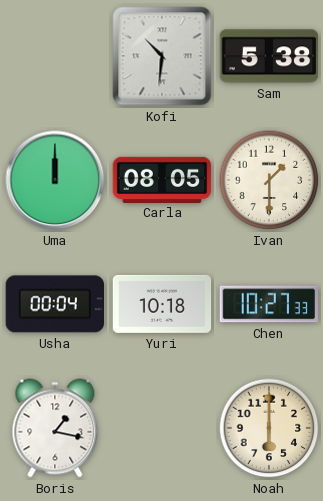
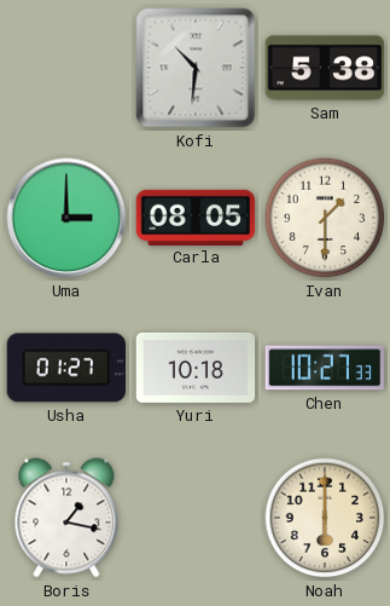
Uma: 12:00 -> 3:00
Usha: 00:04 -> 01:27
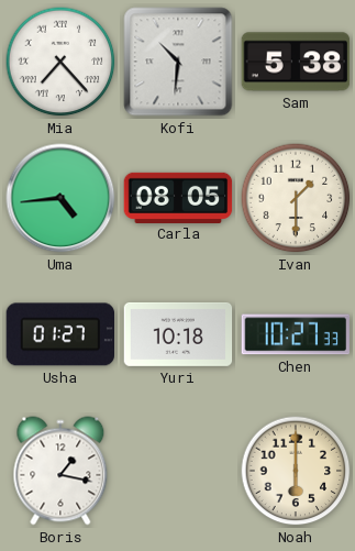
Mia: none -> 7:23
Uma: 3:00 -> 4:44
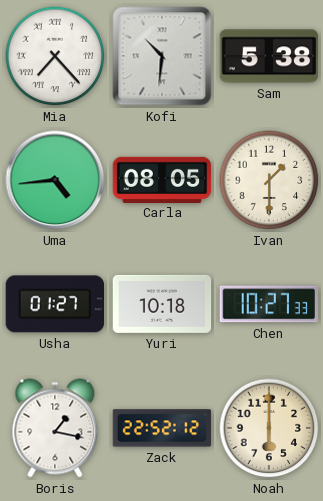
Zack: none -> 22:52
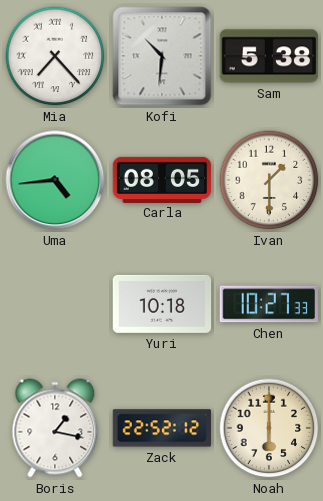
Usha: 01:27 -> none
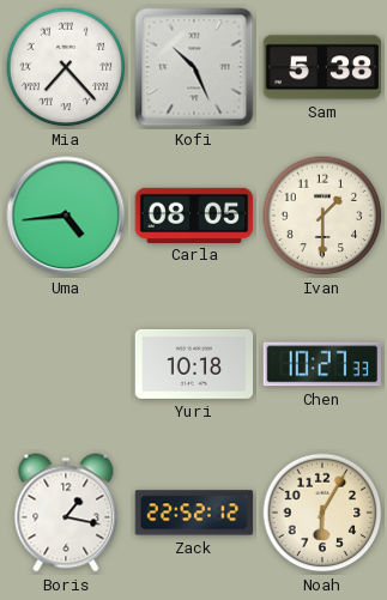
Kofi: 10:31 -> 10:26
Noah: 6:00 -> 6:05
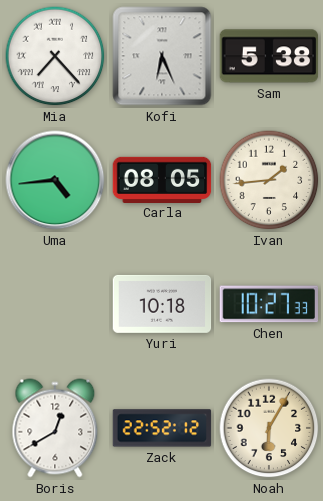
Kofi: 10:26 -> 6:26
Ivan: 1:30 -> 1:44
Boris: 1:17 -> 12:40
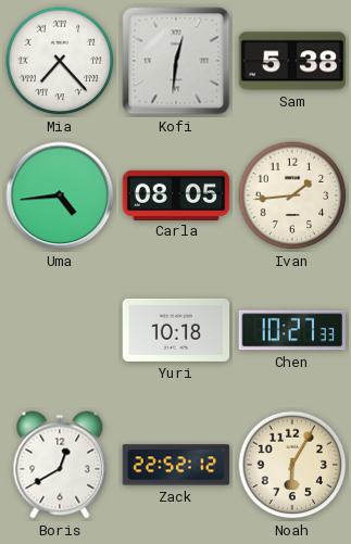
Kofi: 6:26 -> 12:31
